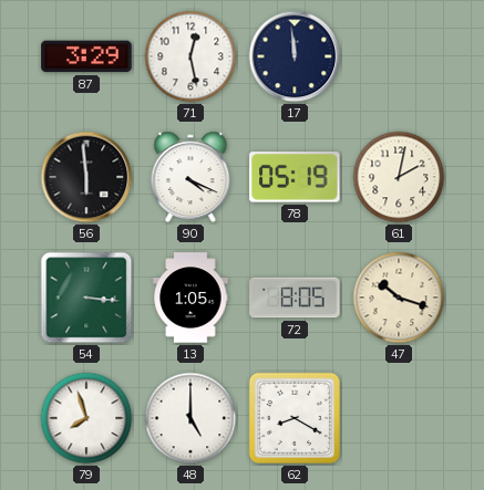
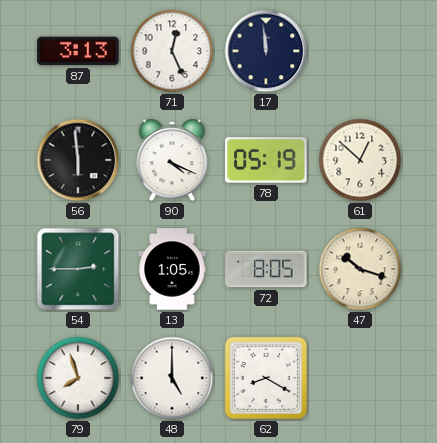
87: 3:29 -> 3:13
71: 12:28 -> 12:26
61: 2:02 -> 12:52
54: 3:16 -> 2:45
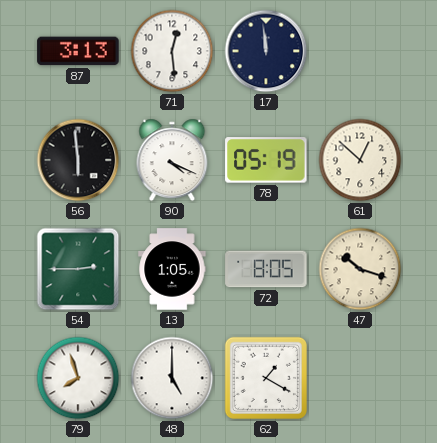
71: 12:26 -> 12:29
62: 8:20 -> 1:20
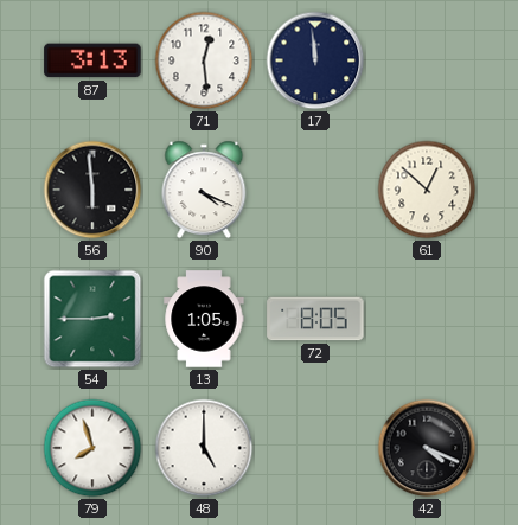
78: 05:19 -> none
47: 10:18 -> none
62: 1:20 -> none
42: none -> 4:19
